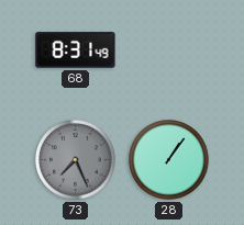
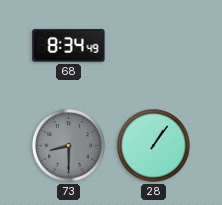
68: 8:31 -> 8:34
73: 7:26 -> 8:30
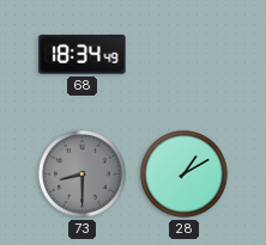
68: 8:34 -> 18:34
28: 1:06 -> 1:10
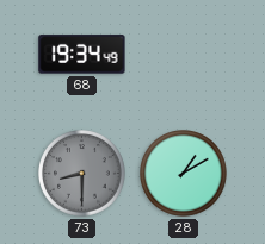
68: 18:34 -> 19:34
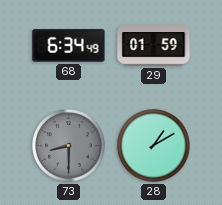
68: 19:34 -> 6:34
29: none -> 01:59
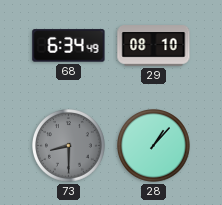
29: 01:59 -> 08:10
28: 1:10 -> 1:07
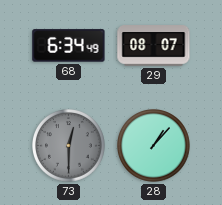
29: 08:10 -> 08:07
73: 8:30 -> 12:30
